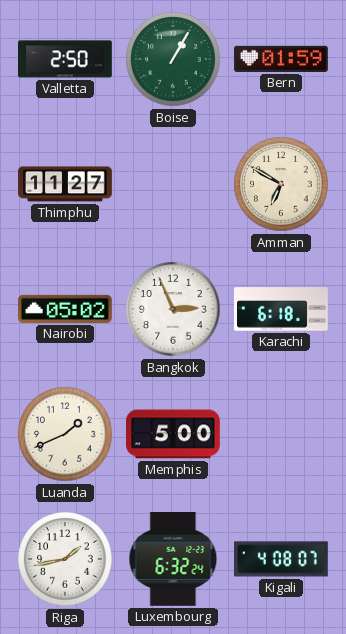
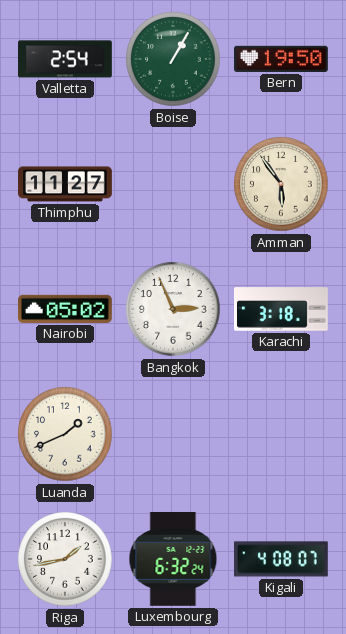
Valletta: 2:50 -> 2:54
Bern: 01:59 -> 19:50
Amman: 6:50 -> 5:54
Karachi: 6:18 -> 3:18
Memphis: 5:00 -> none
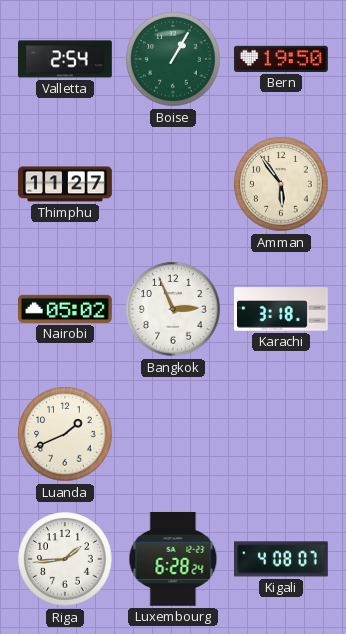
Riga: 1:43 -> 1:44
Luxembourg: 6:32 -> 6:28
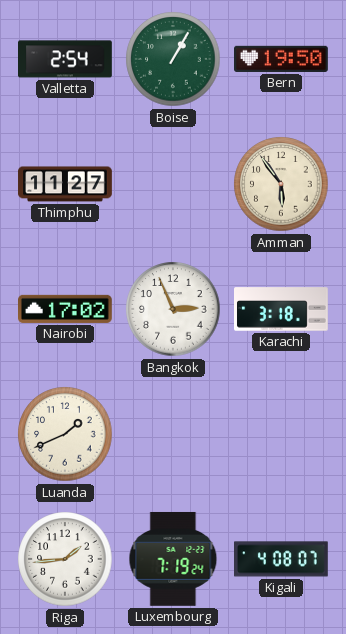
Nairobi: 05:02 -> 17:02
Luxembourg: 6:28 -> 7:19
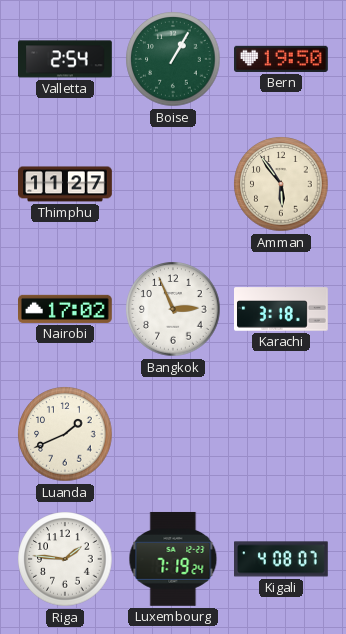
Riga: 1:44 -> 1:46
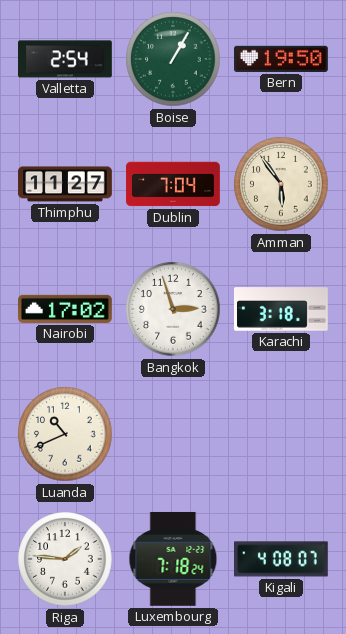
Dublin: none -> 7:04
Bangkok: 2:56 -> 2:57
Luanda: 1:41 -> 10:41
Luxembourg: 7:19 -> 7:18
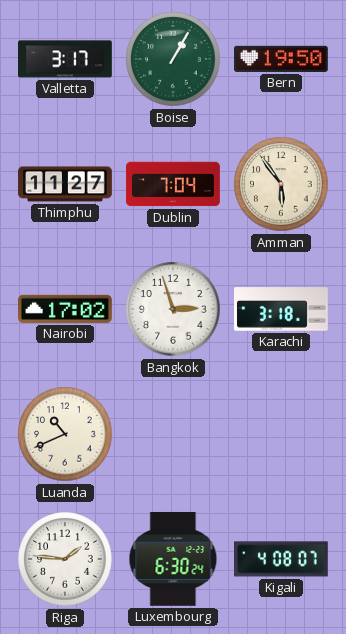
Valletta: 2:54 -> 3:17
Luxembourg: 7:18 -> 6:30
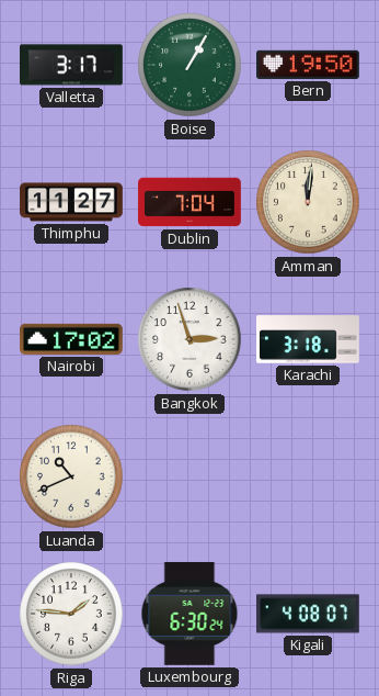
Amman: 5:54 -> 12:01
